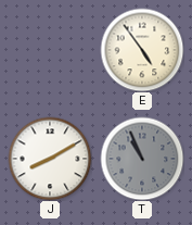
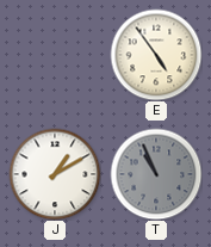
J: 8:10 -> 1:10
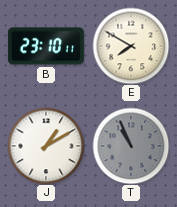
B: none -> 23:10
E: 4:54 -> 7:50
